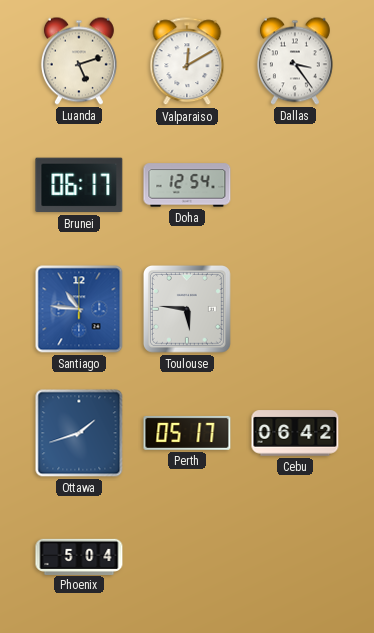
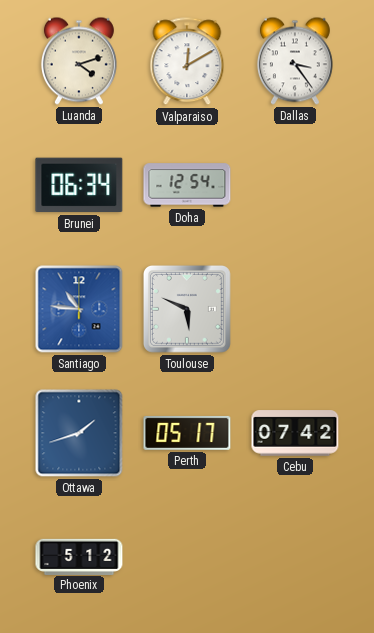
Luanda: 5:12 -> 4:12
Brunei: 06:17 -> 06:34
Toulouse: 5:46 -> 5:49
Cebu: 06:42 -> 07:42
Phoenix: 5:04 -> 5:12
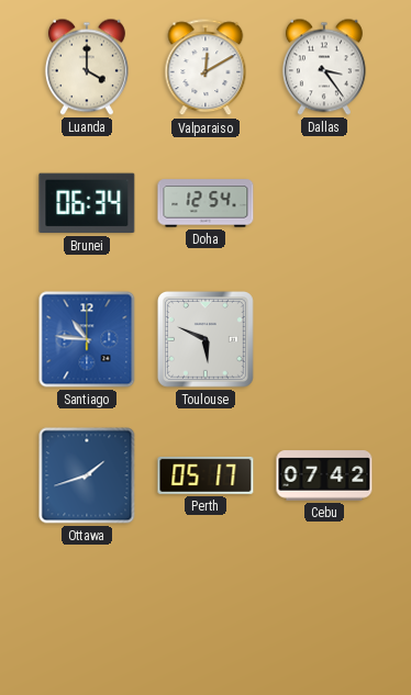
Luanda: 4:12 -> 4:00
Phoenix: 5:12 -> none
